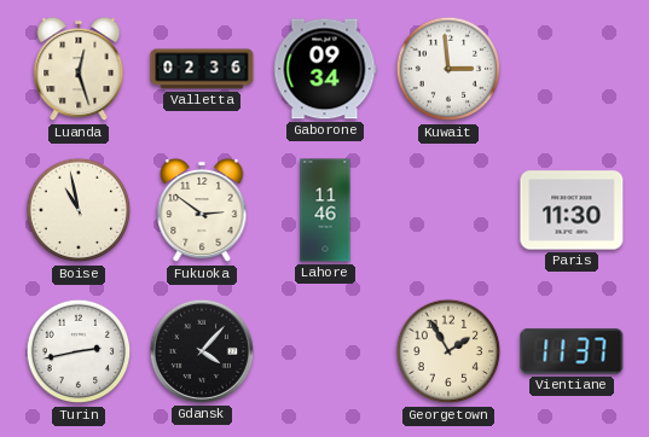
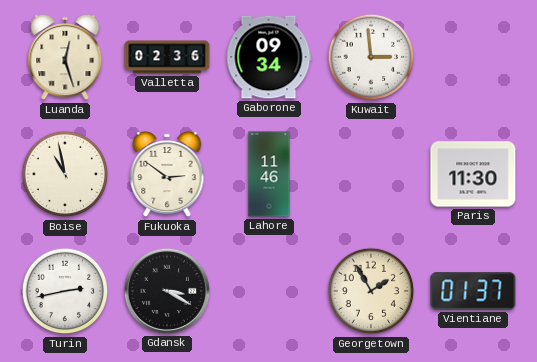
Gdansk: 4:07 -> 3:20
Vientiane: 11:37 -> 01:37
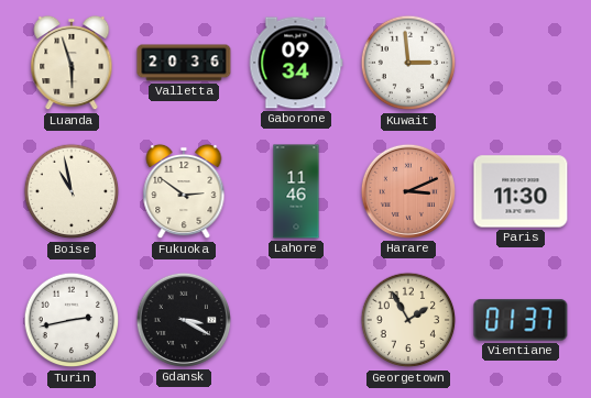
Luanda: 12:27 -> 5:57
Valletta: 02:36 -> 20:36
Harare: none -> 3:11
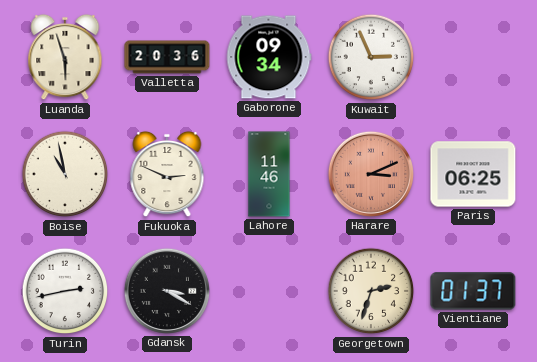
Kuwait: 2:59 -> 2:56
Fukuoka: 2:51 -> 2:49
Paris: 11:30 -> 06:25
Georgetown: 1:55 -> 2:33
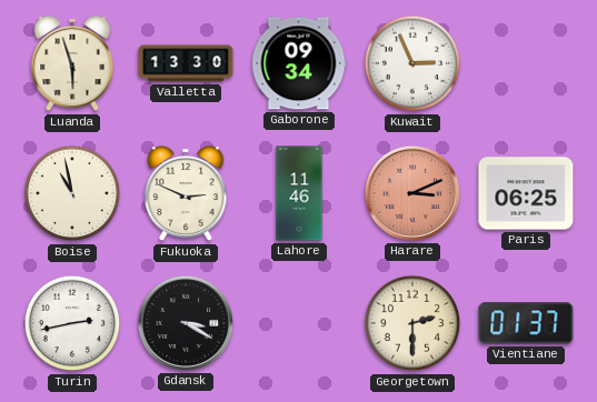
Valletta: 20:36 -> 13:30
Georgetown: 2:33 -> 2:30
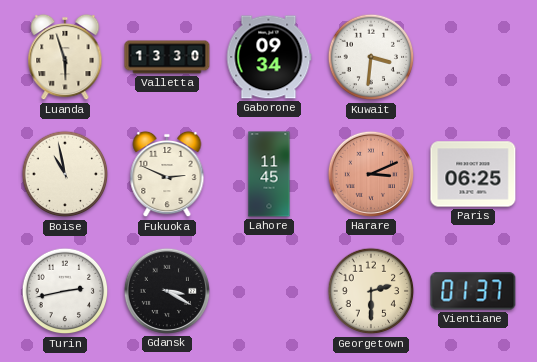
Kuwait: 2:56 -> 3:31
Lahore: 11:46 -> 11:45
